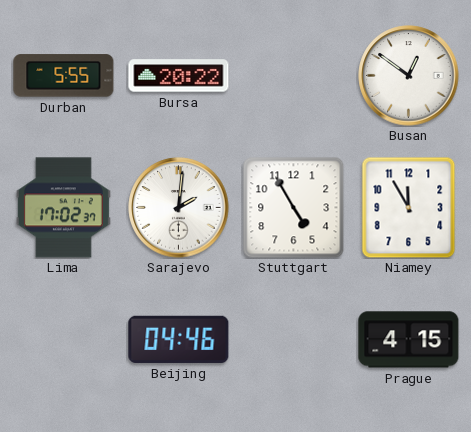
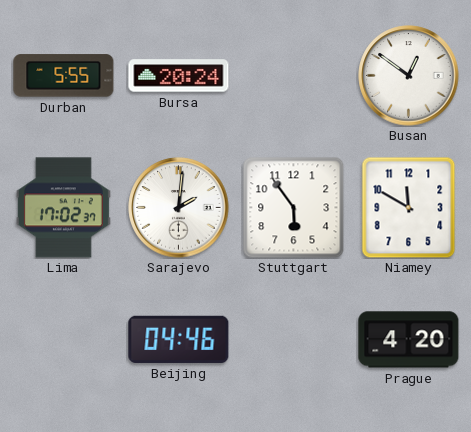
Bursa: 20:22 -> 20:24
Stuttgart: 4:55 -> 5:54
Niamey: 11:55 -> 11:50
Prague: 4:15 -> 4:20
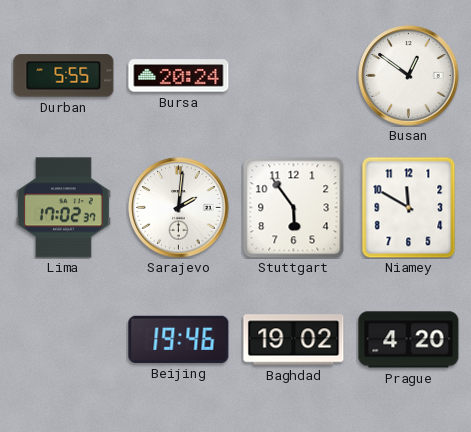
Beijing: 04:46 -> 19:46
Baghdad: none -> 19:02
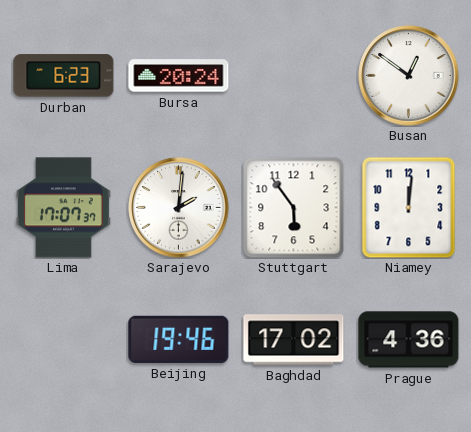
Durban: 5:55 -> 6:23
Lima: 17:02 -> 17:07
Niamey: 11:50 -> 12:01
Baghdad: 19:02 -> 17:02
Prague: 4:20 -> 4:36
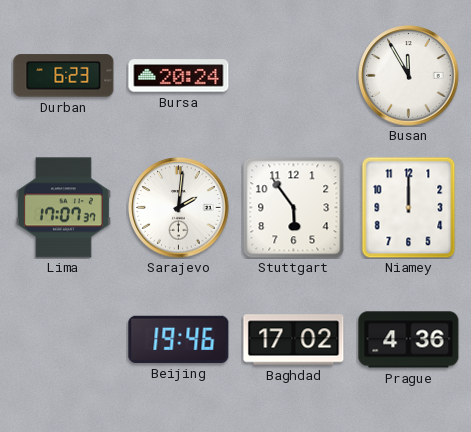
Busan: 12:51 -> 11:55
Niamey: 12:01 -> 12:00
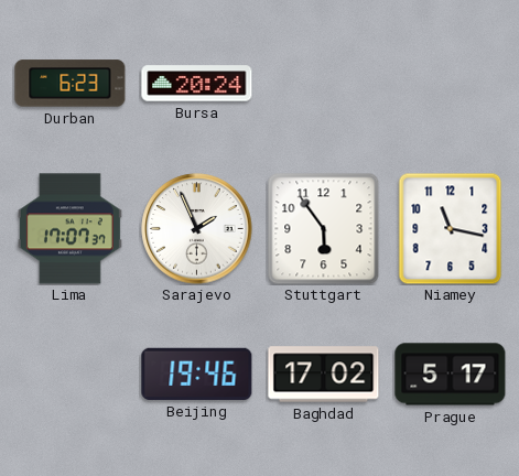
Busan: 11:55 -> none
Sarajevo: 2:01 -> 1:56
Niamey: 12:00 -> 11:17
Prague: 4:36 -> 5:17
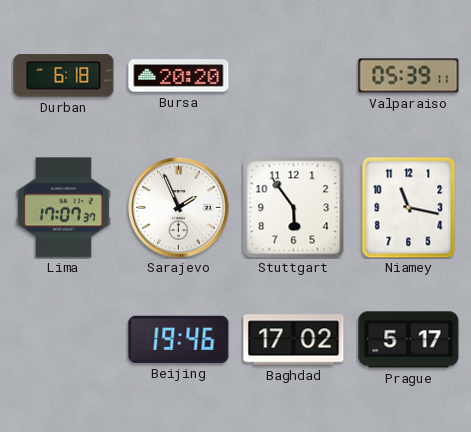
Durban: 6:23 -> 6:18
Bursa: 20:24 -> 20:20
Valparaiso: none -> 05:39
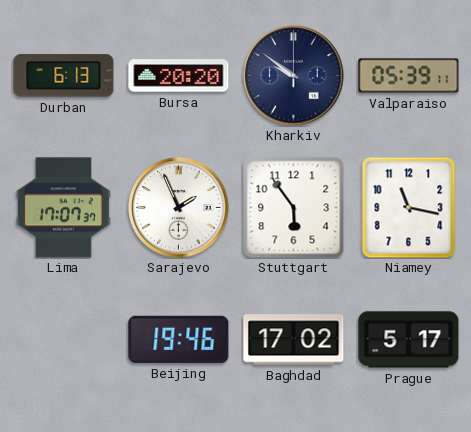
Durban: 6:18 -> 6:13
Kharkiv: none -> 9:51
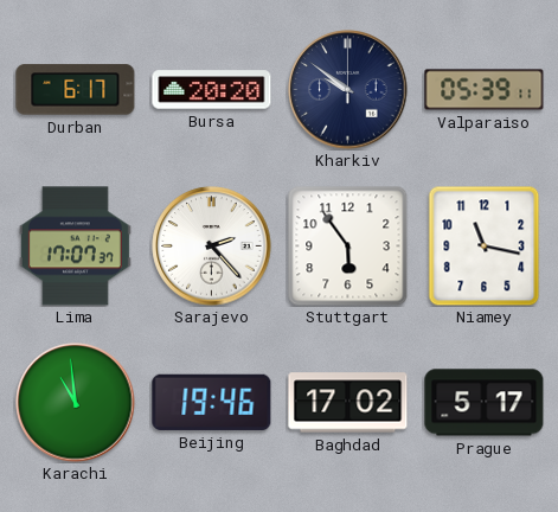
Durban: 6:13 -> 6:17
Sarajevo: 1:56 -> 2:23
Karachi: none -> 10:59
